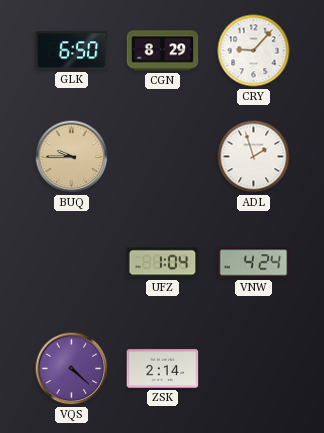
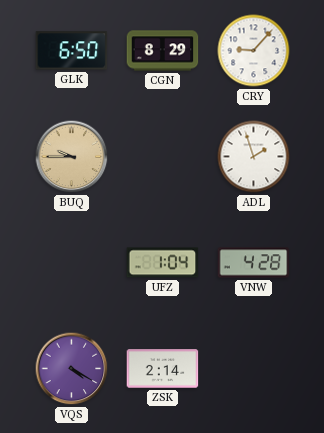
VNW: 4:24 -> 4:28
VQS: 4:22 -> 4:20
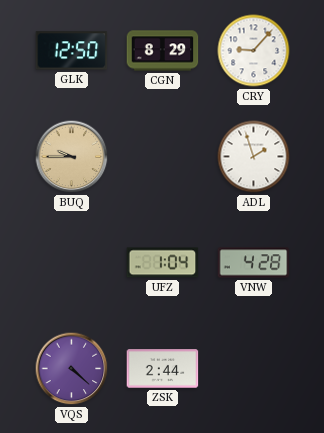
GLK: 6:50 -> 12:50
VQS: 4:20 -> 4:22
ZSK: 2:14 -> 2:44
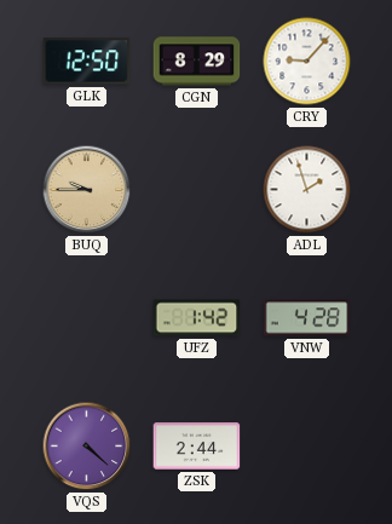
UFZ: 1:04 -> 1:42
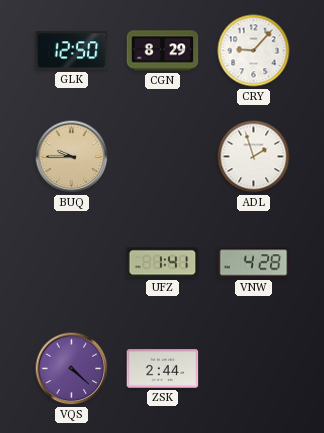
UFZ: 1:42 -> 1:41
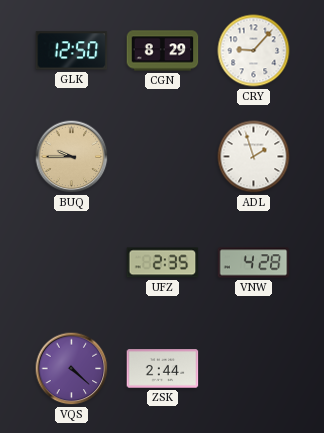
UFZ: 1:41 -> 2:35
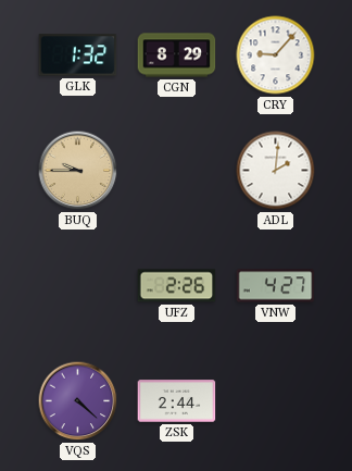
GLK: 12:50 -> 1:32
ADL: 1:57 -> 2:01
UFZ: 2:35 -> 2:26
VNW: 4:28 -> 4:27
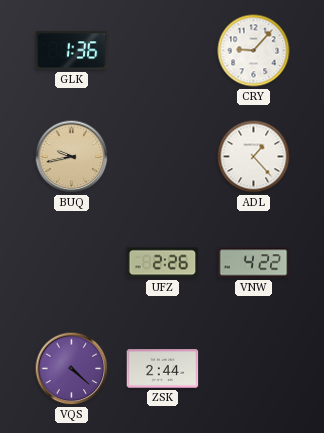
GLK: 1:32 -> 1:36
CGN: 8:29 -> none
BUQ: 9:45 -> 9:43
ADL: 2:01 -> 1:23
VNW: 4:27 -> 4:22
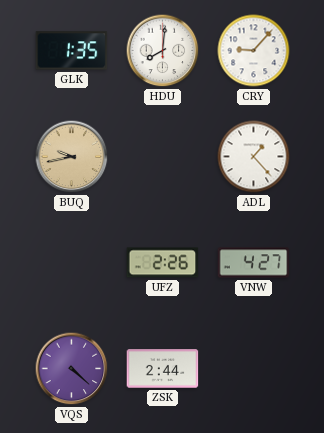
GLK: 1:36 -> 1:35
HDU: none -> 8:01
VNW: 4:22 -> 4:27
